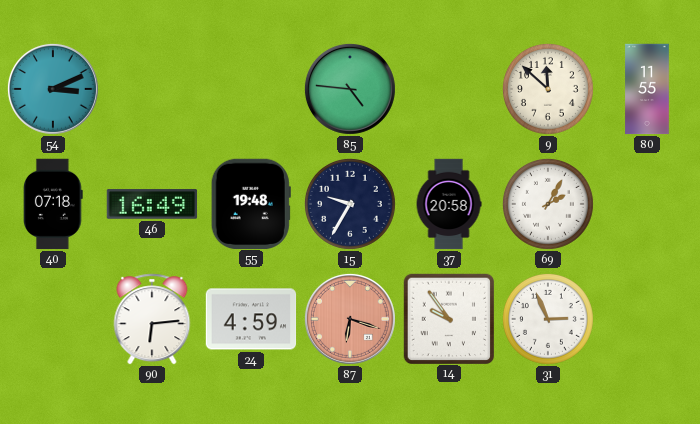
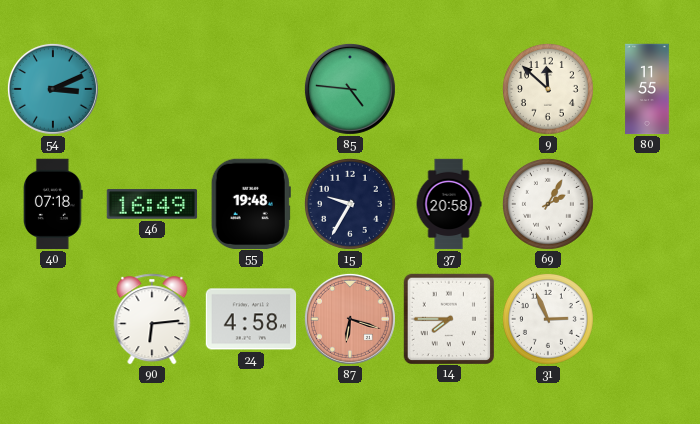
24: 4:59 -> 4:58
14: 9:54 -> 7:45
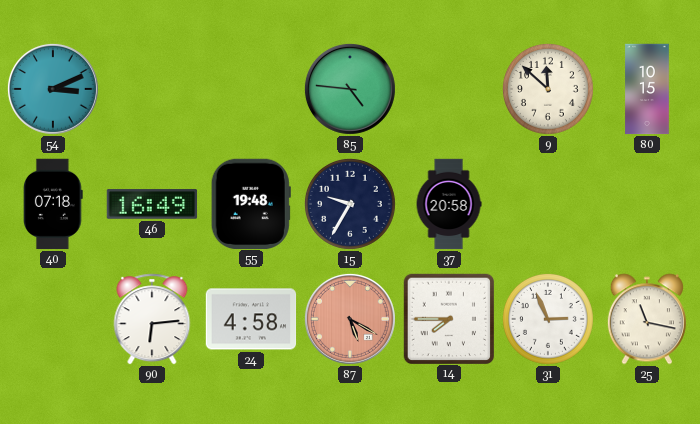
80: 11:55 -> 10:15
69: 2:05 -> none
87: 6:18 -> 5:20
25: none -> 11:17
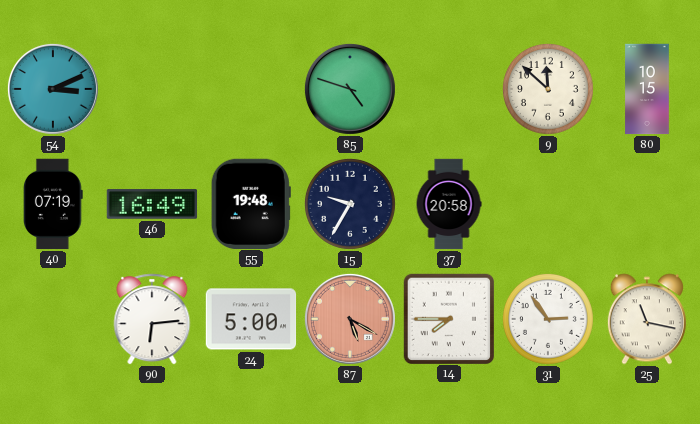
85: 4:46 -> 4:48
40: 07:18 -> 07:19
24: 4:58 -> 5:00
31: 2:56 -> 2:54
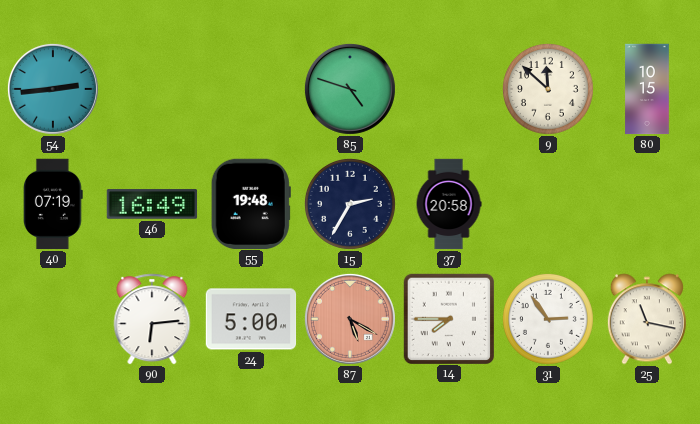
54: 3:11 -> 2:44
15: 9:35 -> 2:35
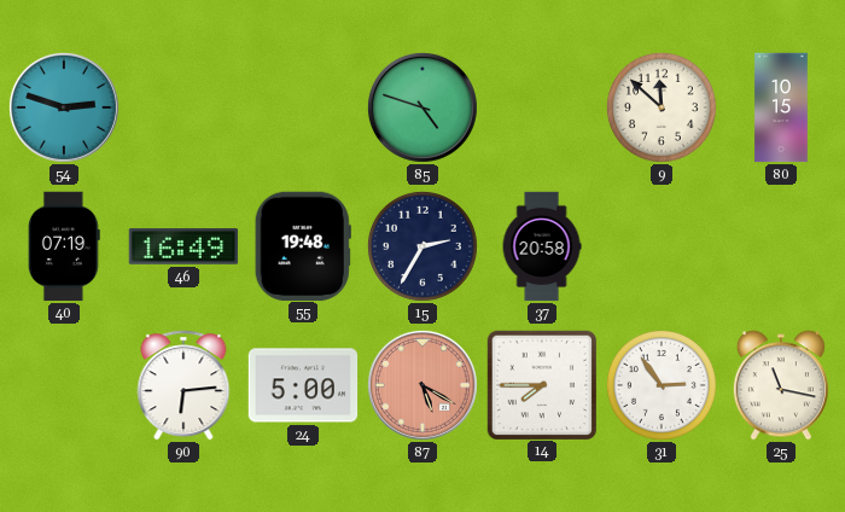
54: 2:44 -> 2:48
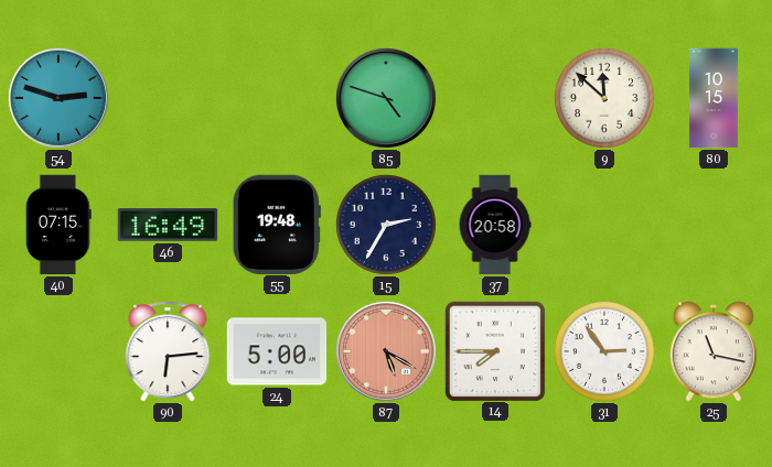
40: 07:19 -> 07:15
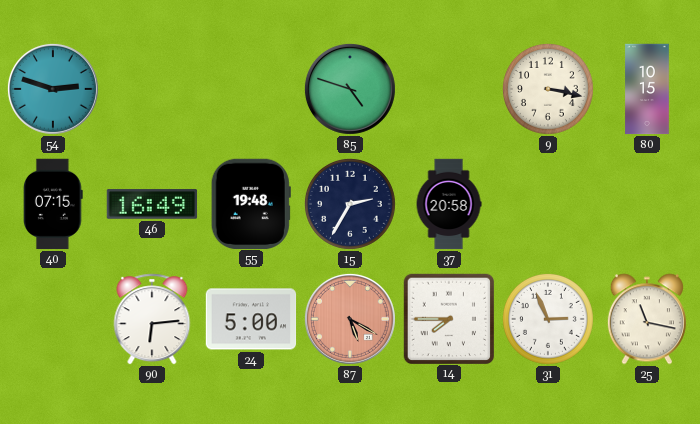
9: 11:52 -> 3:17
31: 2:54 -> 2:56
